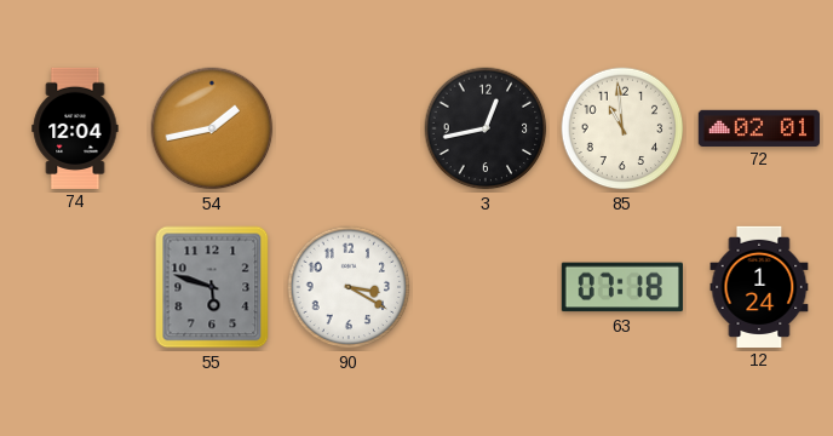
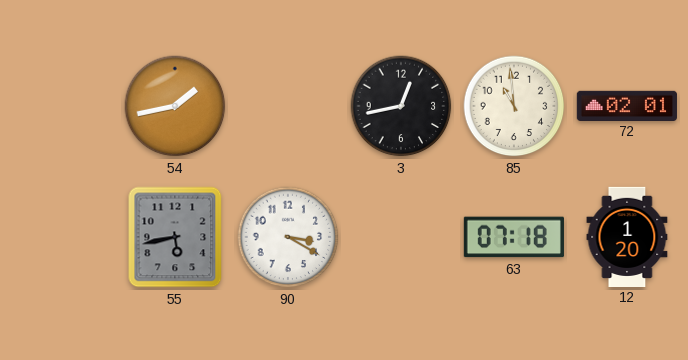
74: 12:04 -> none
55: 5:48 -> 5:43
12: 1:24 -> 1:20
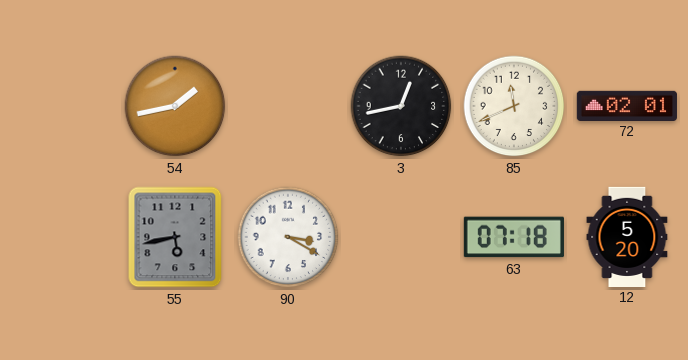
85: 10:59 -> 11:41
12: 1:20 -> 5:20
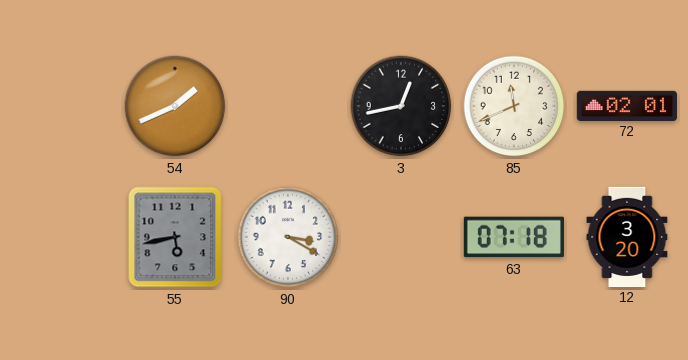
54: 1:43 -> 1:41
12: 5:20 -> 3:20
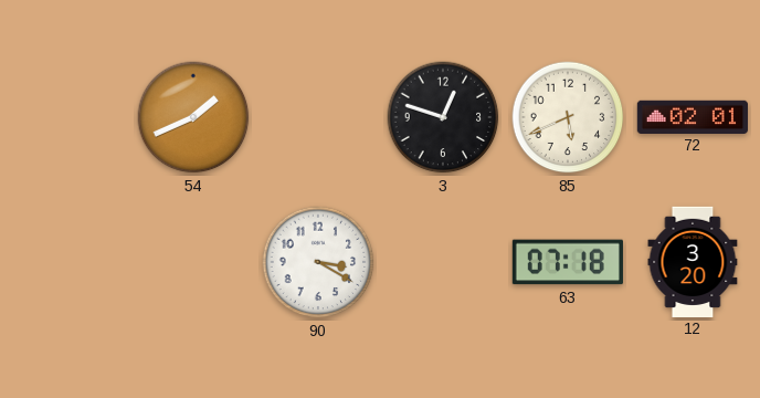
3: 12:43 -> 12:48
85: 11:41 -> 5:41
55: 5:43 -> none
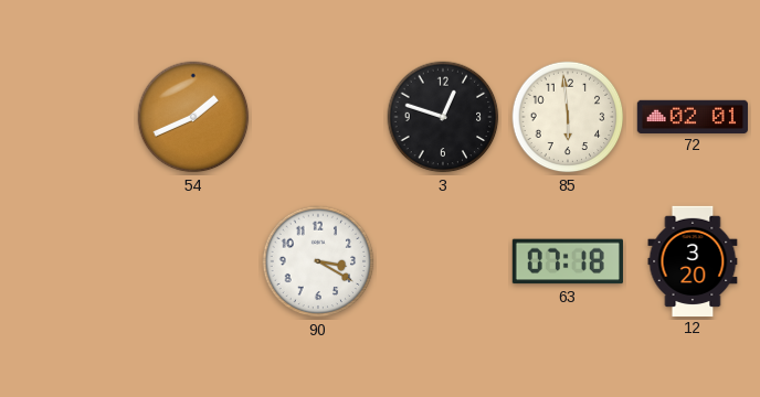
85: 5:41 -> 5:59
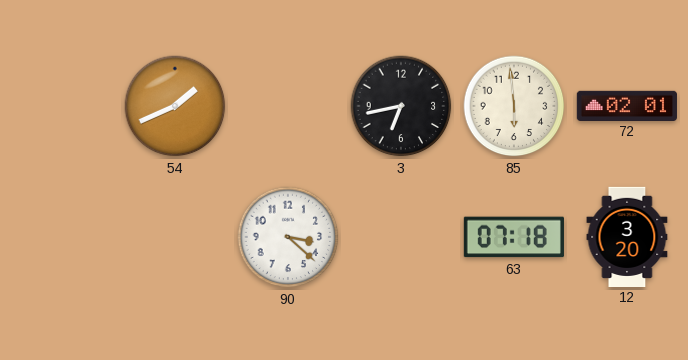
3: 12:48 -> 6:43
90: 3:20 -> 3:22
